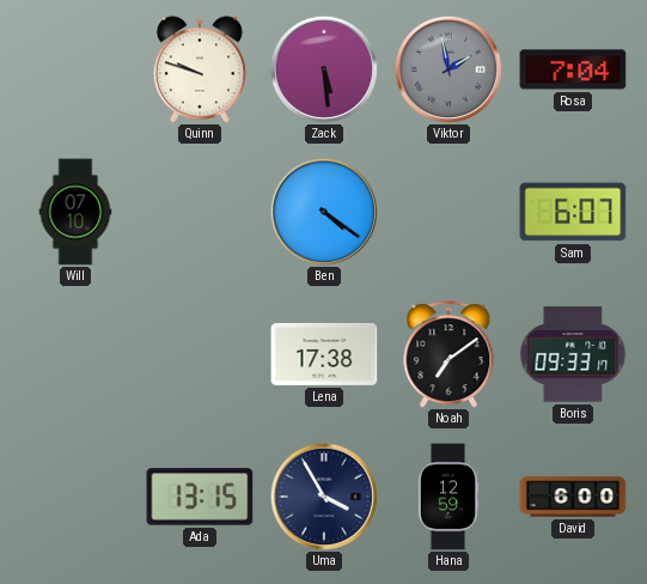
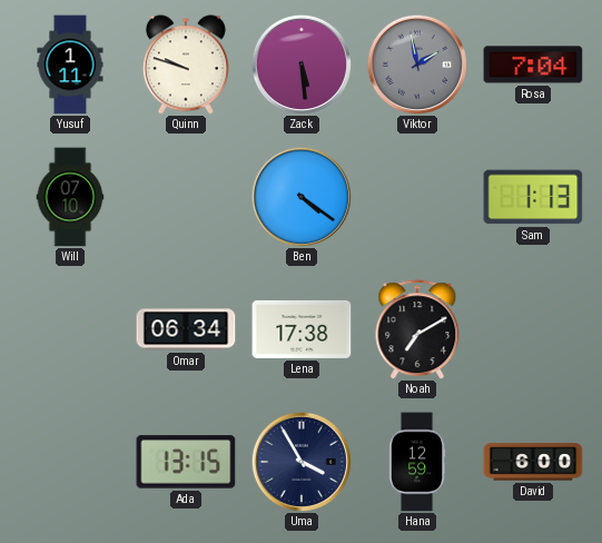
Yusuf: none -> 1:11
Sam: 6:07 -> 1:13
Omar: none -> 06:34
Noah: 7:09 -> 7:10
Boris: 09:33 -> none
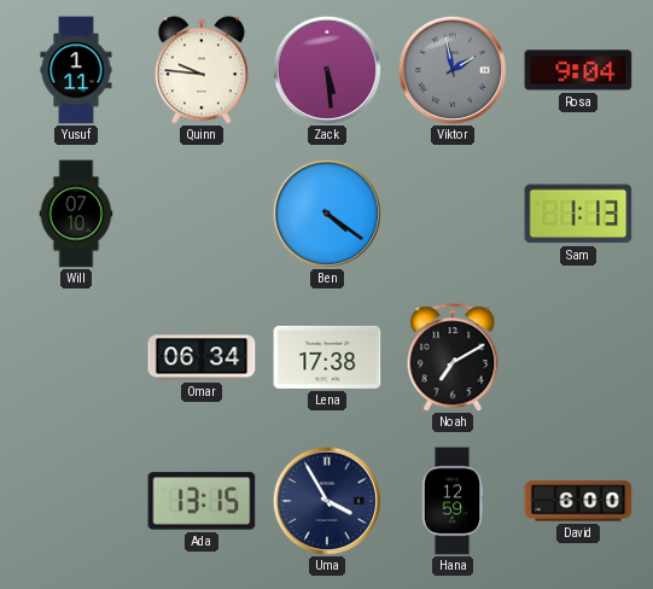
Quinn: 9:48 -> 9:46
Rosa: 7:04 -> 9:04
